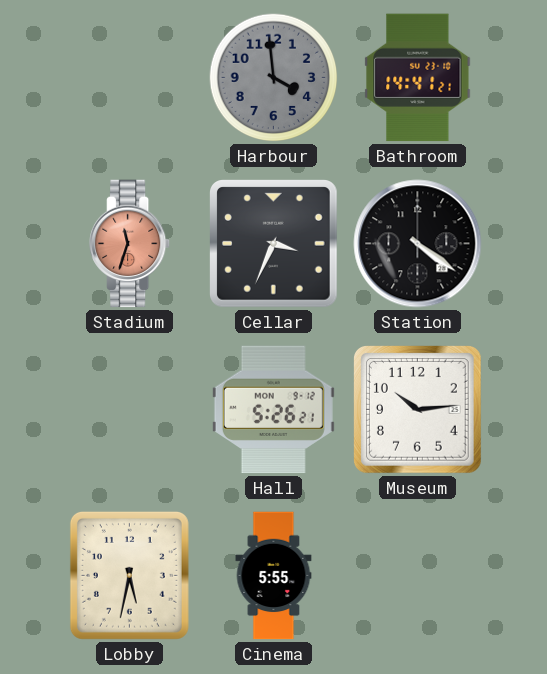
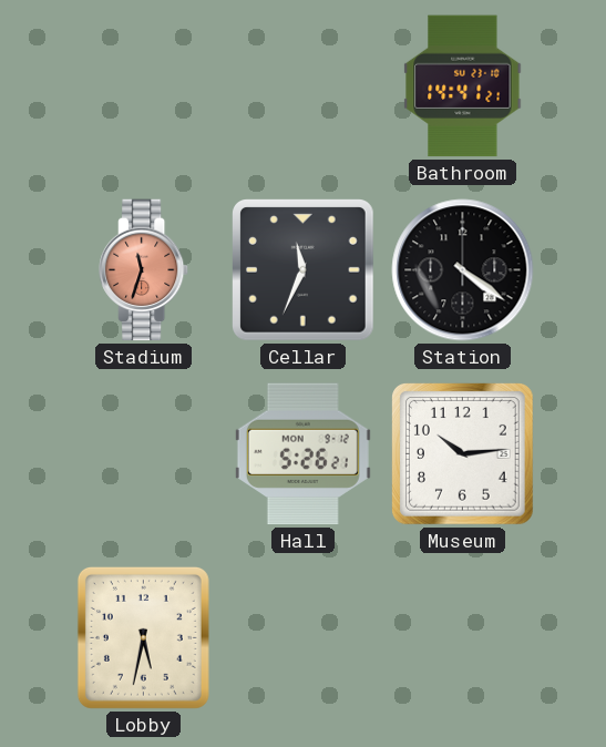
Harbour: 3:59 -> none
Cellar: 3:34 -> 11:34
Cinema: 5:55 -> none
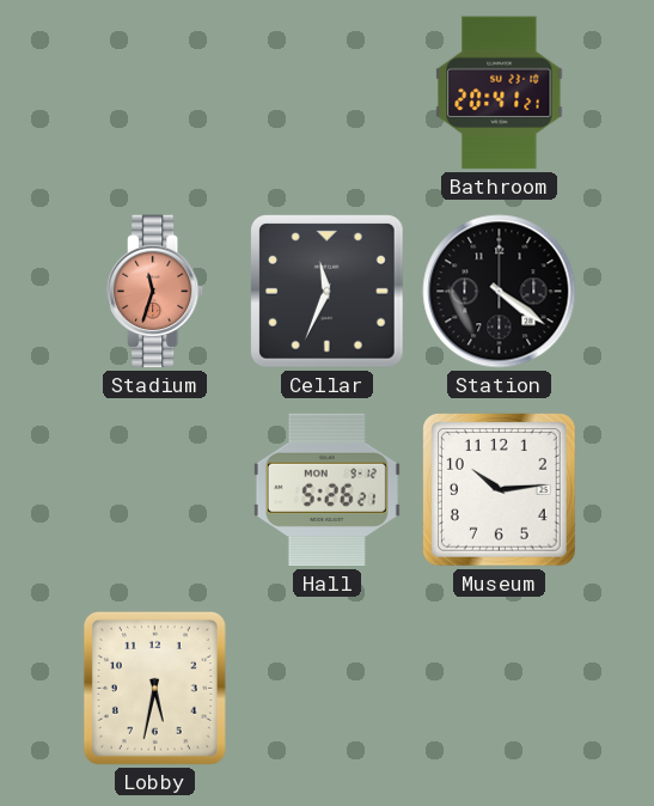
Bathroom: 14:41 -> 20:41
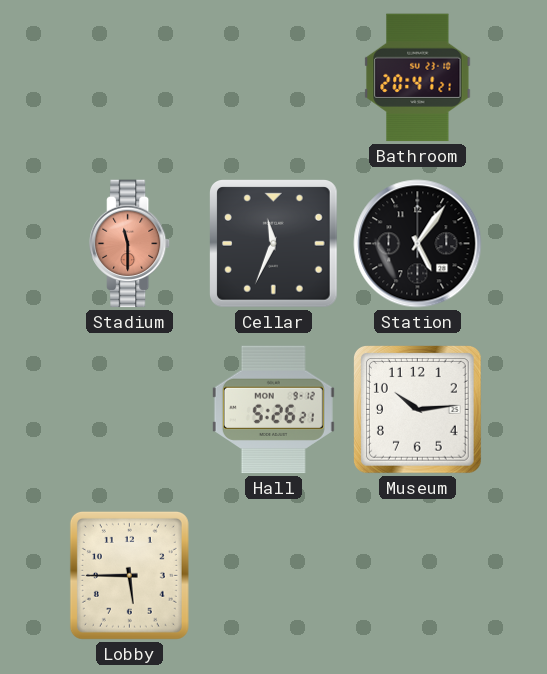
Stadium: 11:33 -> 11:30
Station: 4:21 -> 5:06
Lobby: 5:32 -> 5:45
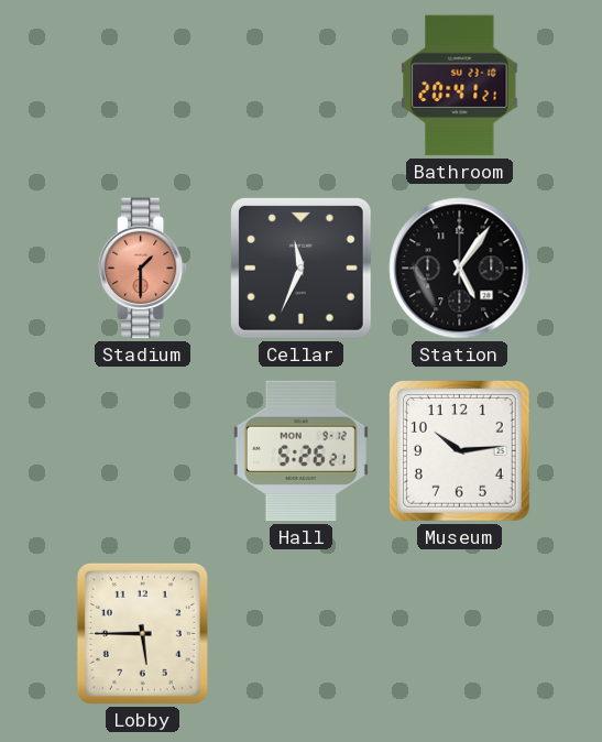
Stadium: 11:30 -> 1:30
